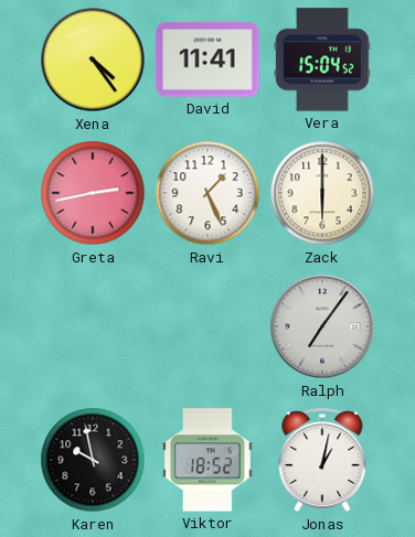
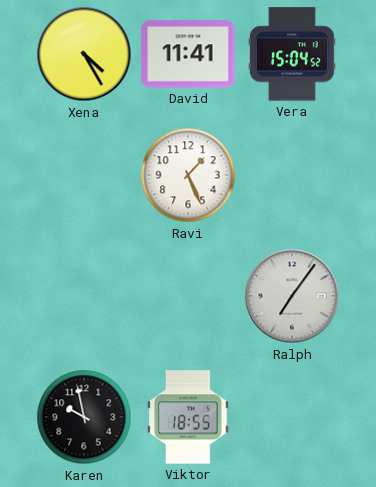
Xena: 4:24 -> 4:25
Greta: 2:43 -> none
Zack: 6:00 -> none
Viktor: 18:52 -> 18:55
Jonas: 1:02 -> none
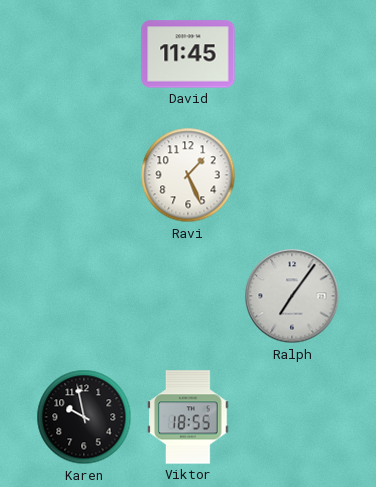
Xena: 4:25 -> none
David: 11:41 -> 11:45
Vera: 15:04 -> none
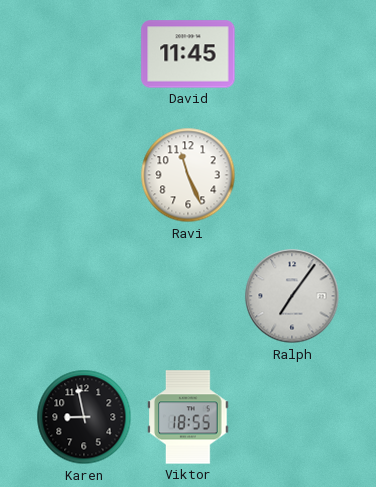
Ravi: 1:26 -> 11:26
Karen: 9:58 -> 8:58
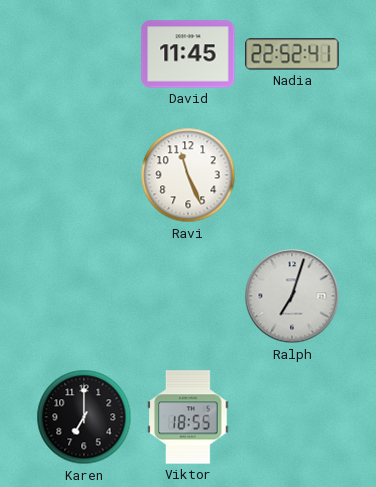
Nadia: none -> 22:52
Ralph: 7:06 -> 7:03
Karen: 8:58 -> 7:00
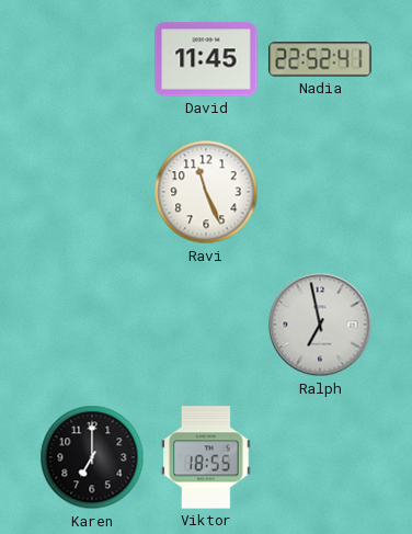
Ralph: 7:03 -> 6:58
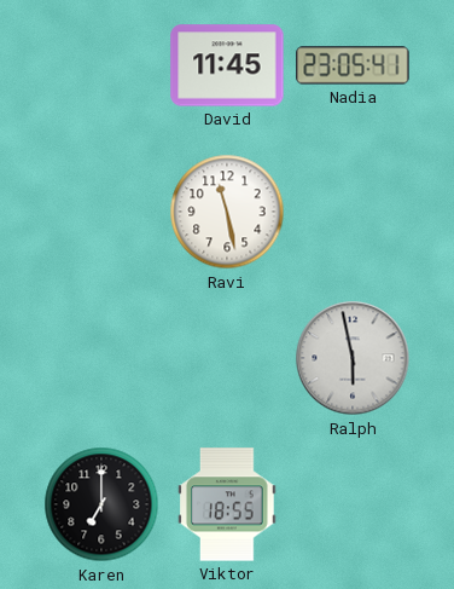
Nadia: 22:52 -> 23:05
Ravi: 11:26 -> 11:28
Ralph: 6:58 -> 5:58
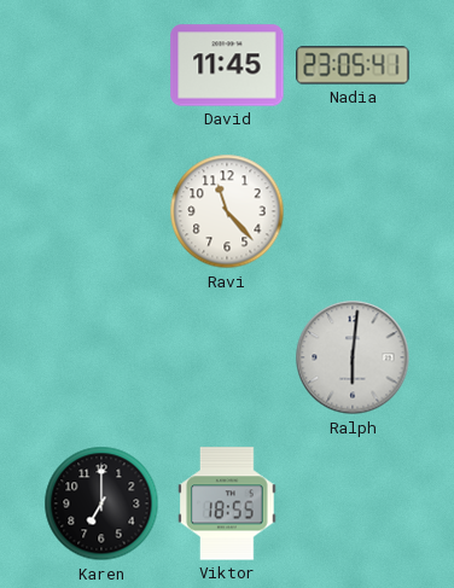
Ravi: 11:28 -> 11:23
Ralph: 5:58 -> 6:01
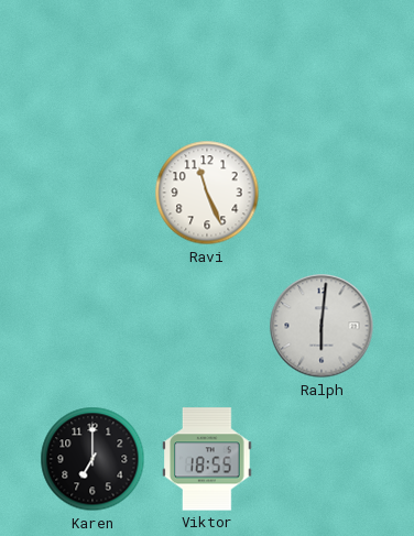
David: 11:45 -> none
Nadia: 23:05 -> none
Ravi: 11:23 -> 11:26
